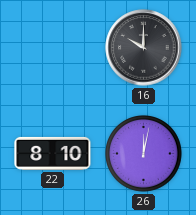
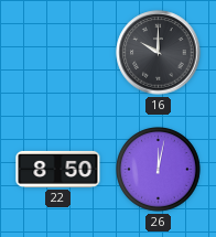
22: 8:10 -> 8:50
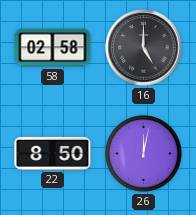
58: none -> 02:58
16: 10:00 -> 5:00
